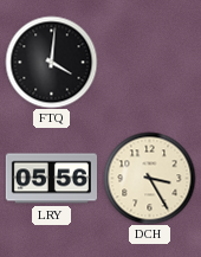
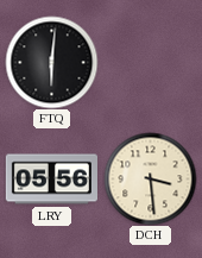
FTQ: 4:01 -> 6:01
DCH: 3:25 -> 3:29
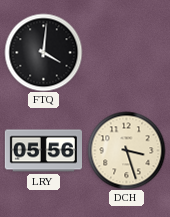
FTQ: 6:01 -> 4:01
DCH: 3:29 -> 3:27
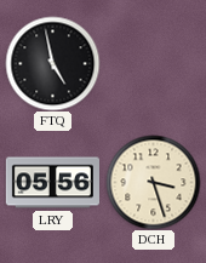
FTQ: 4:01 -> 4:58
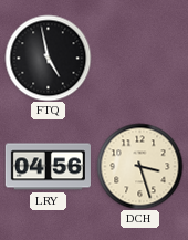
LRY: 05:56 -> 04:56
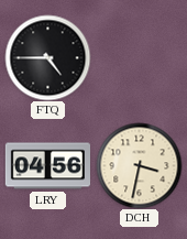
FTQ: 4:58 -> 4:45
DCH: 3:27 -> 3:32
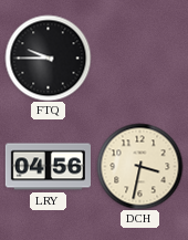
FTQ: 4:45 -> 9:45
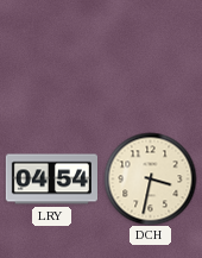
FTQ: 9:45 -> none
LRY: 04:56 -> 04:54
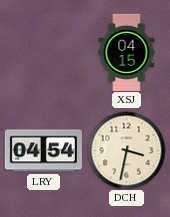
XSJ: none -> 04:15
